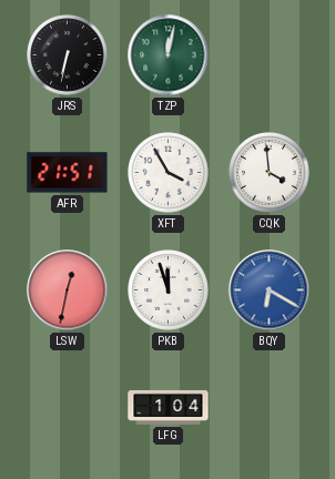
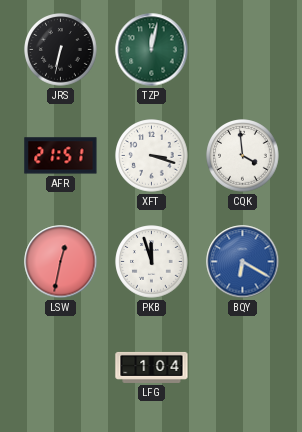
XFT: 3:55 -> 3:18
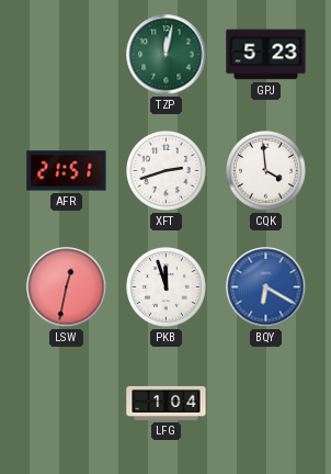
JRS: 6:32 -> none
GPJ: none -> 5:23
XFT: 3:18 -> 2:42
